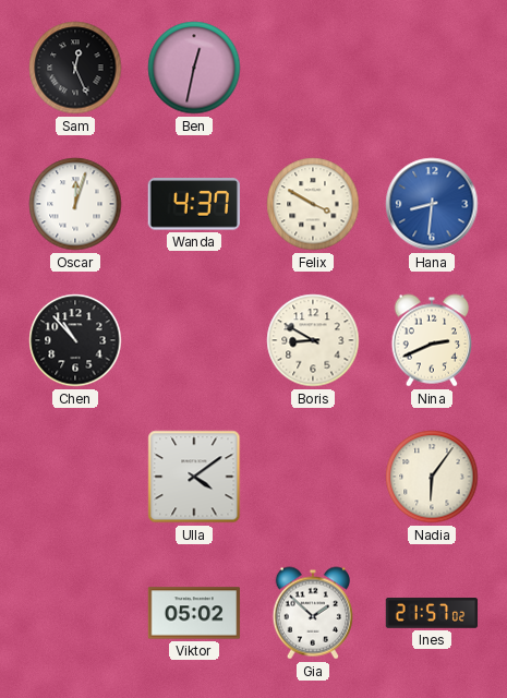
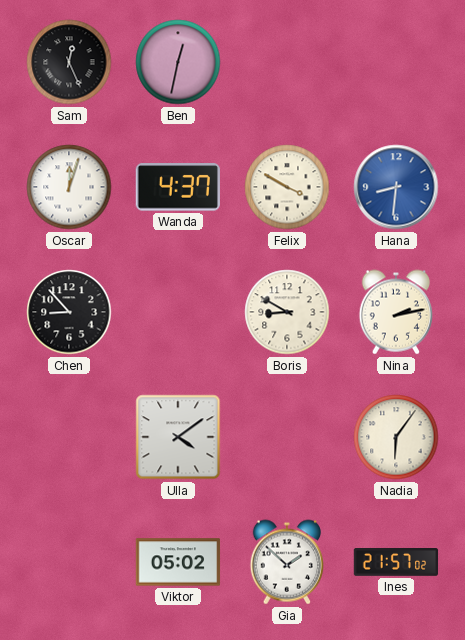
Chen: 10:53 -> 8:53
Nina: 2:41 -> 2:13
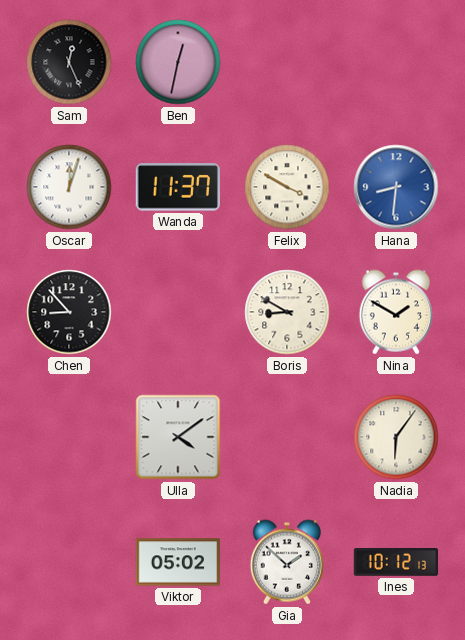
Wanda: 4:37 -> 11:37
Nina: 2:13 -> 1:50
Ines: 21:57 -> 10:12
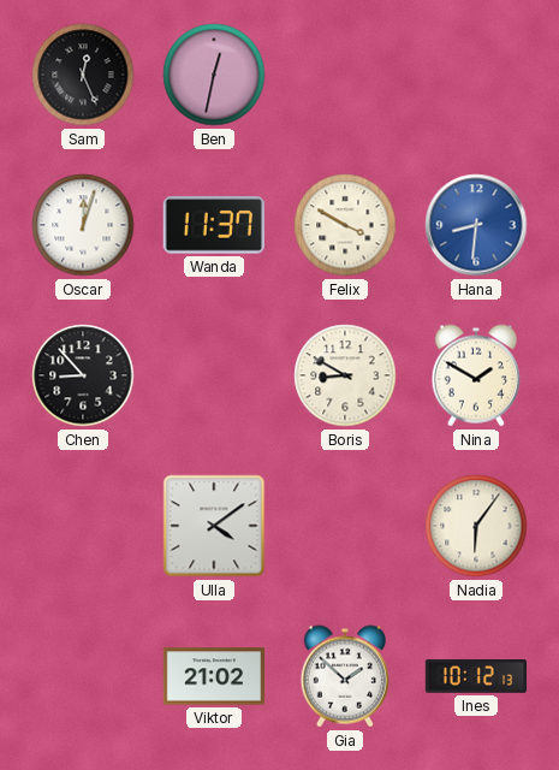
Viktor: 05:02 -> 21:02
